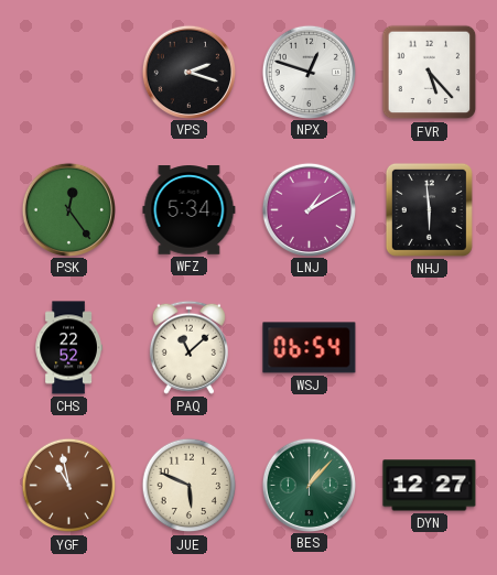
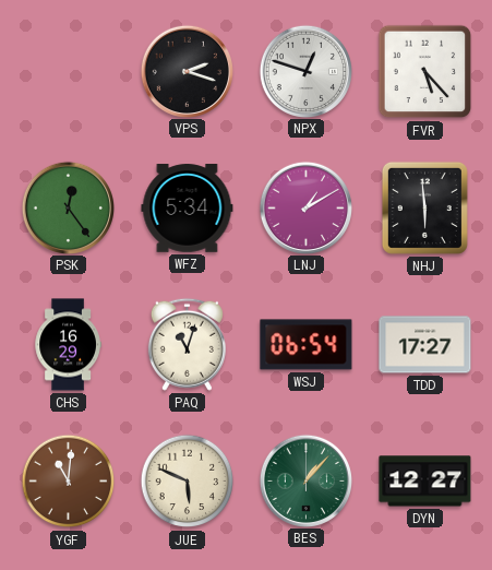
CHS: 22:52 -> 16:29
PAQ: 11:08 -> 11:03
TDD: none -> 17:27
YGF: 10:58 -> 11:01
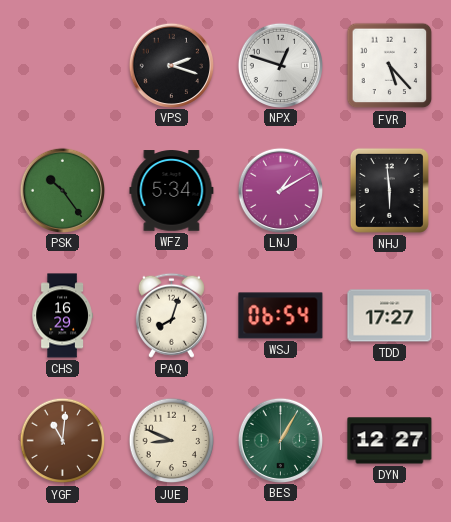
PSK: 12:24 -> 10:24
PAQ: 11:03 -> 8:03
JUE: 5:49 -> 8:49
BES: 1:07 -> 1:05
